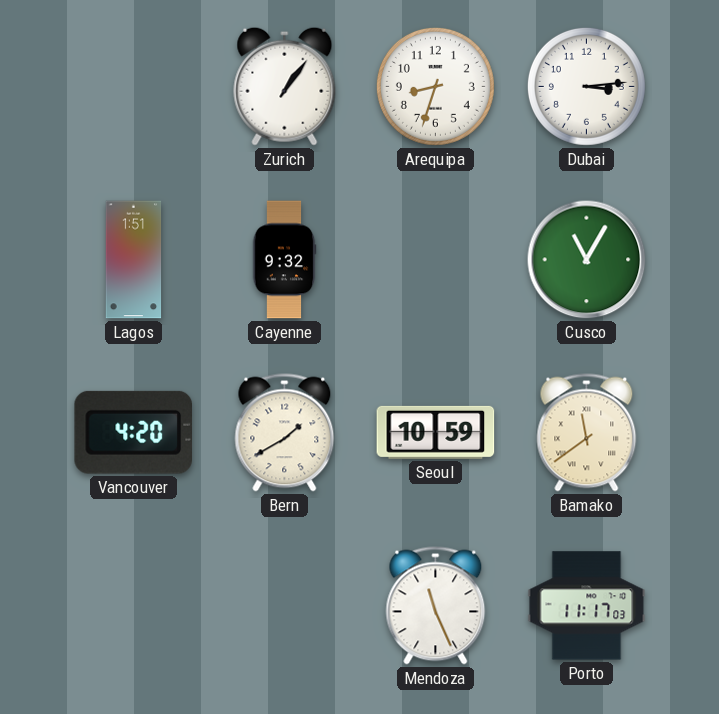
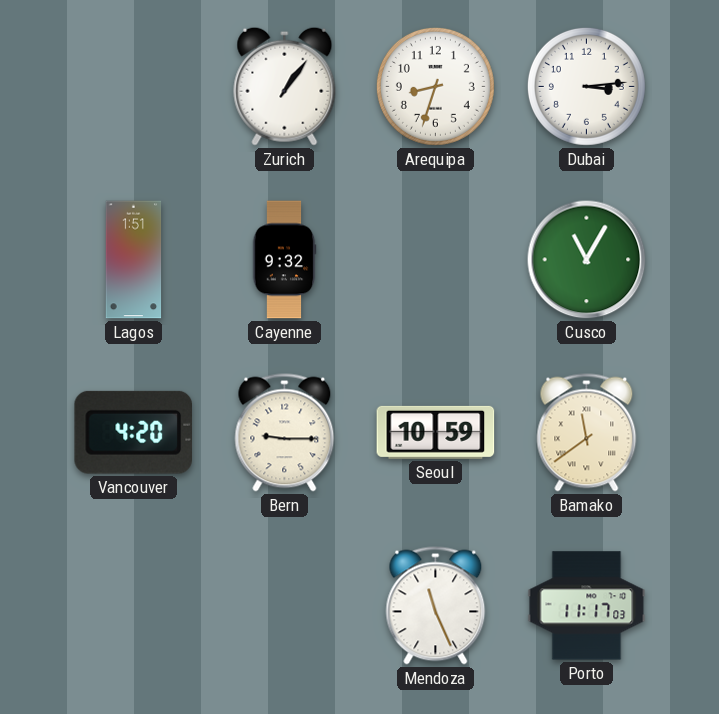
Bern: 1:40 -> 9:15
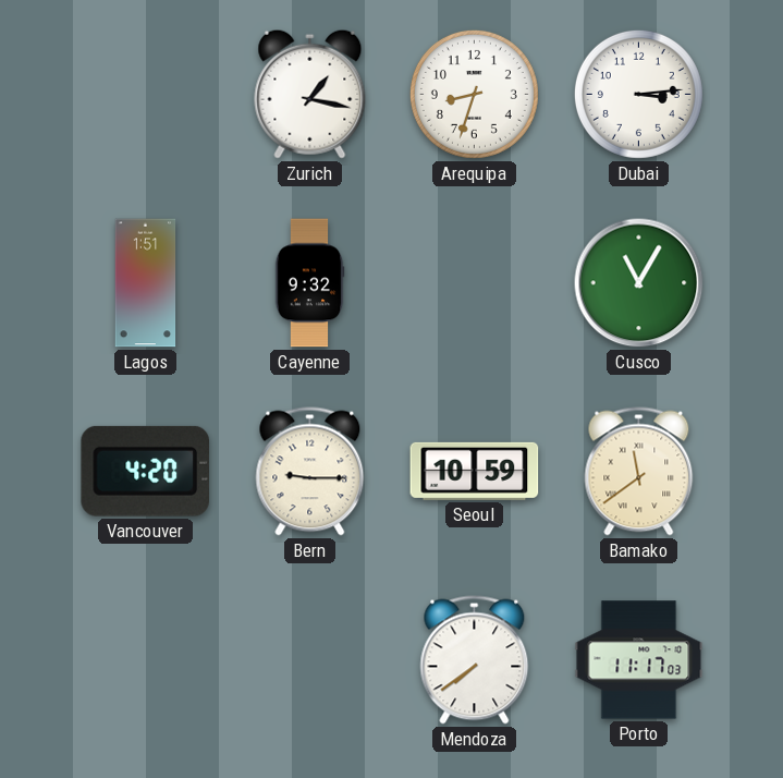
Zurich: 1:06 -> 1:17
Mendoza: 11:26 -> 7:39
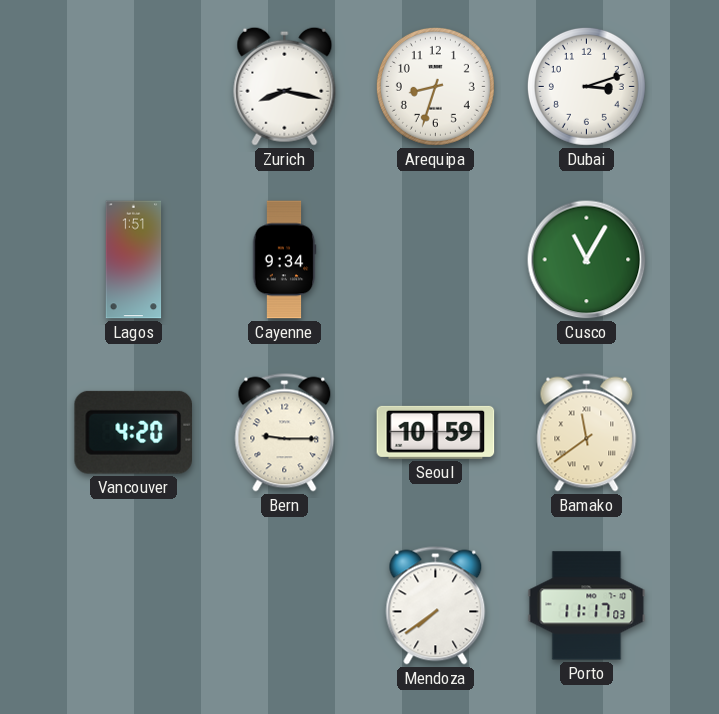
Zurich: 1:17 -> 8:17
Dubai: 3:14 -> 3:12
Cayenne: 9:32 -> 9:34
